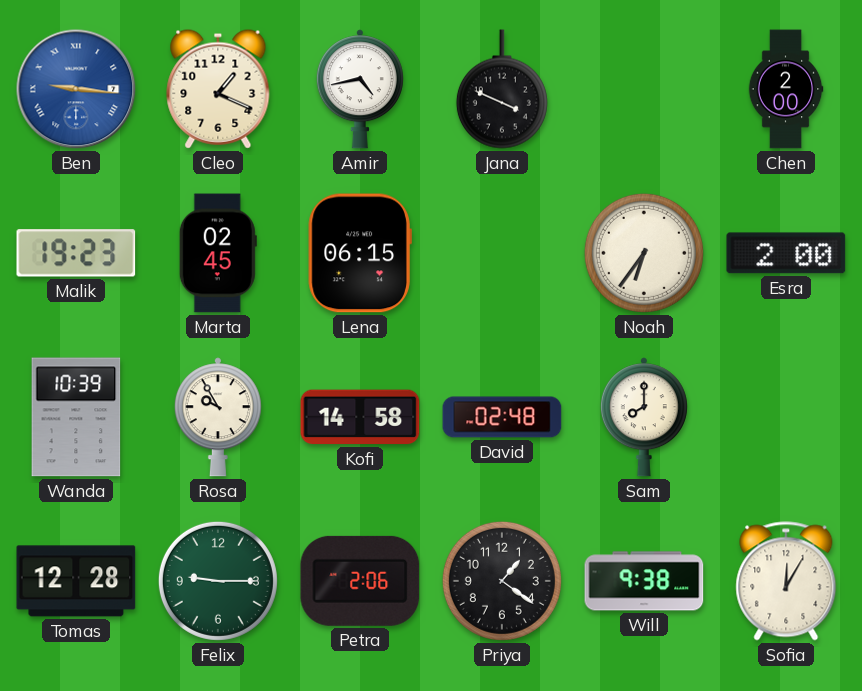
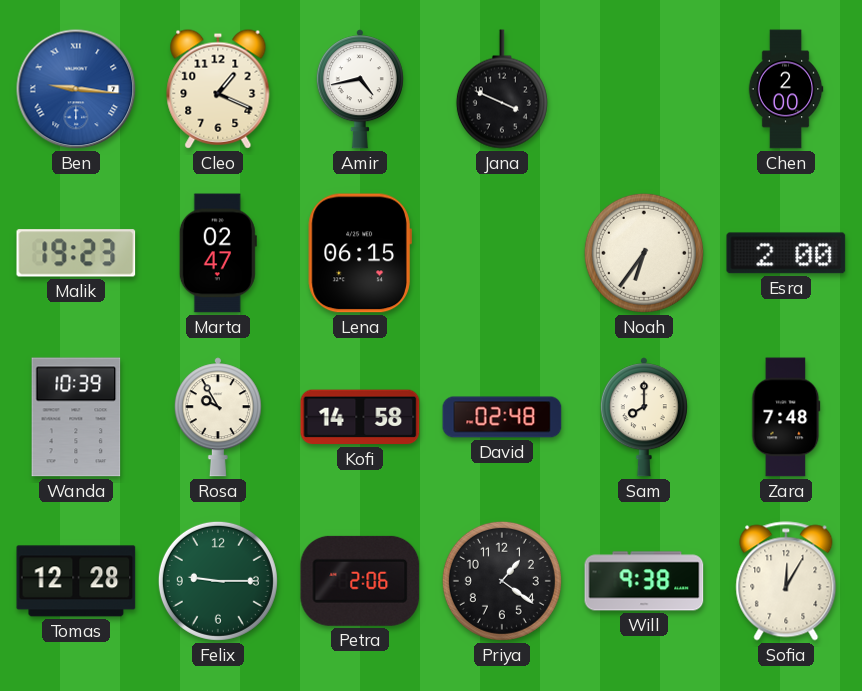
Marta: 02:45 -> 02:47
Zara: none -> 7:48
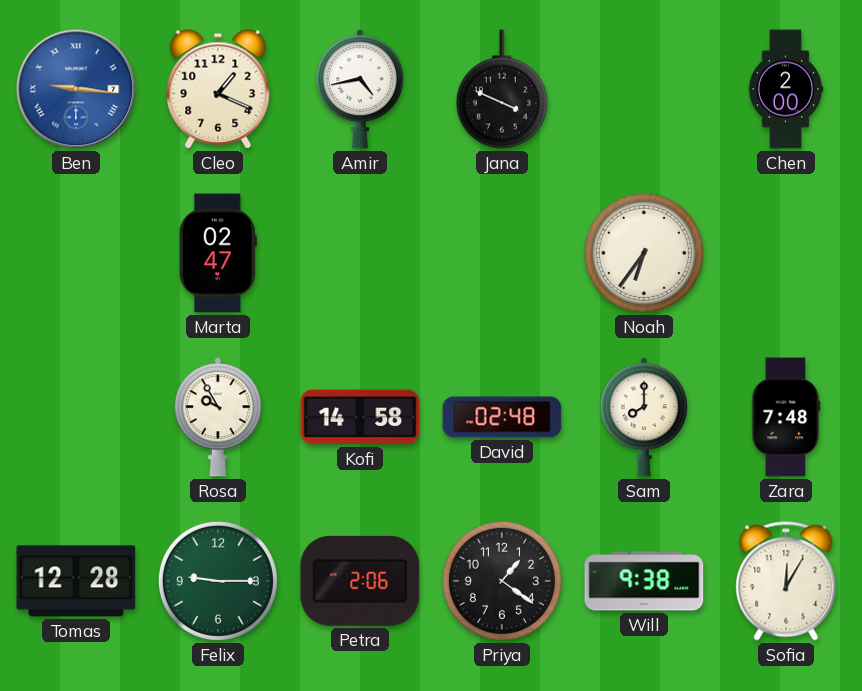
Malik: 19:23 -> none
Lena: 06:15 -> none
Esra: 2:00 -> none
Wanda: 10:39 -> none
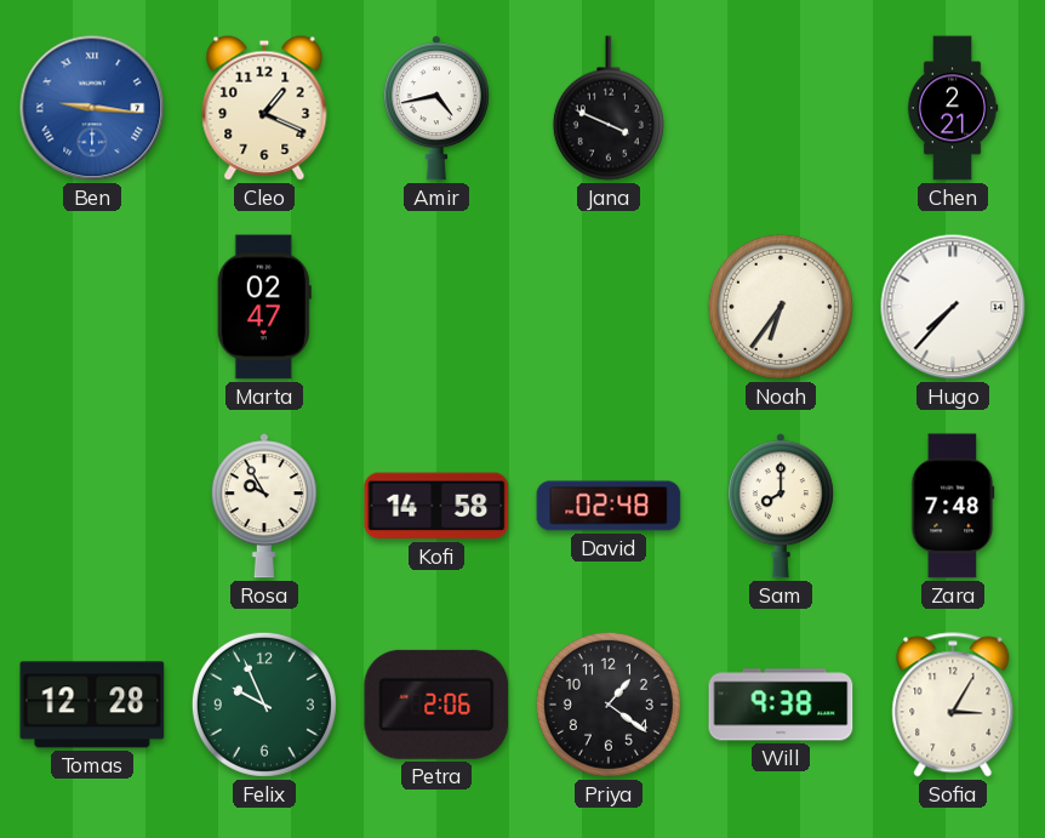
Chen: 2:00 -> 2:21
Hugo: none -> 7:37
Felix: 9:15 -> 9:56
Sofia: 12:05 -> 3:05
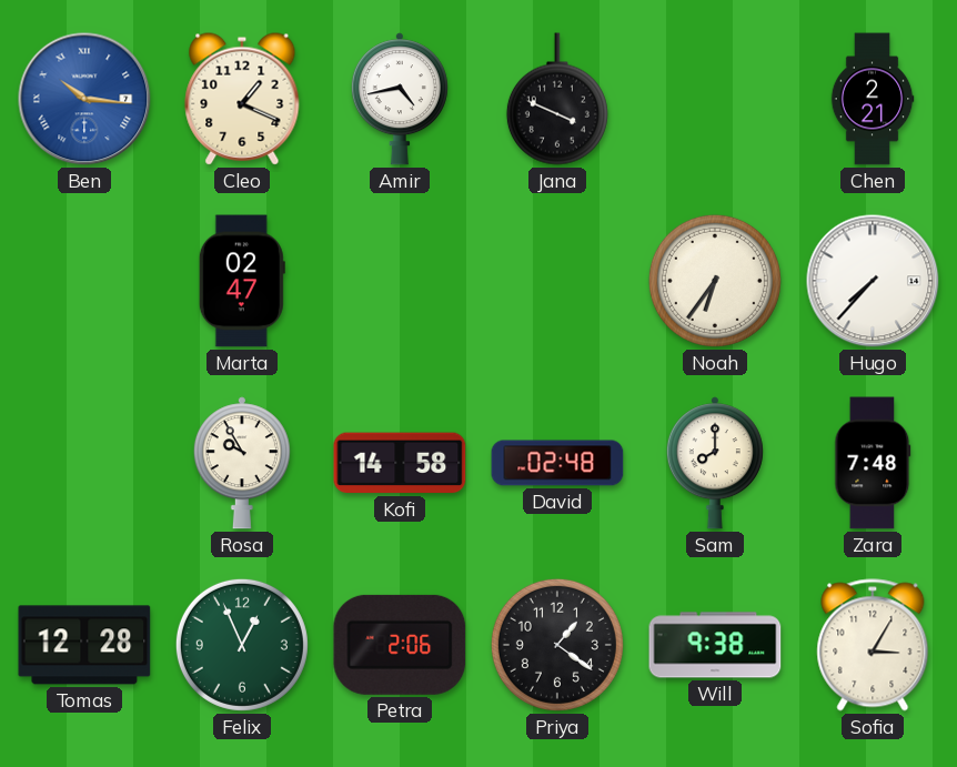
Ben: 9:16 -> 10:16
Felix: 9:56 -> 12:56
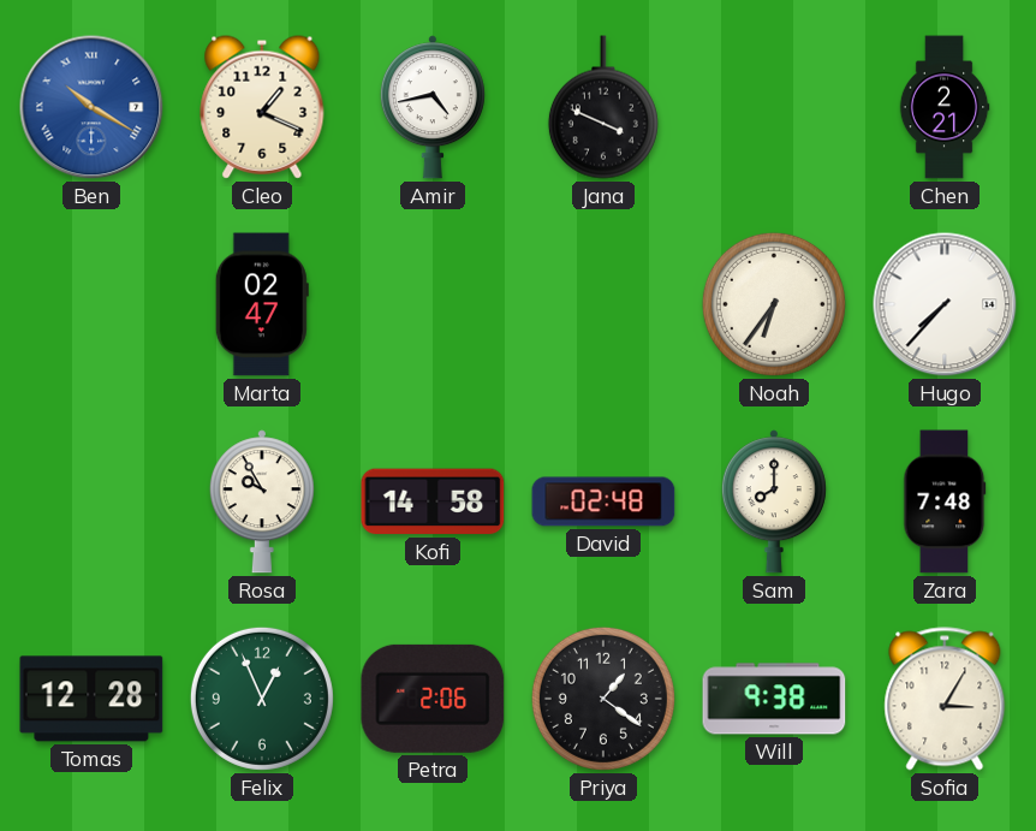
Ben: 10:16 -> 10:20
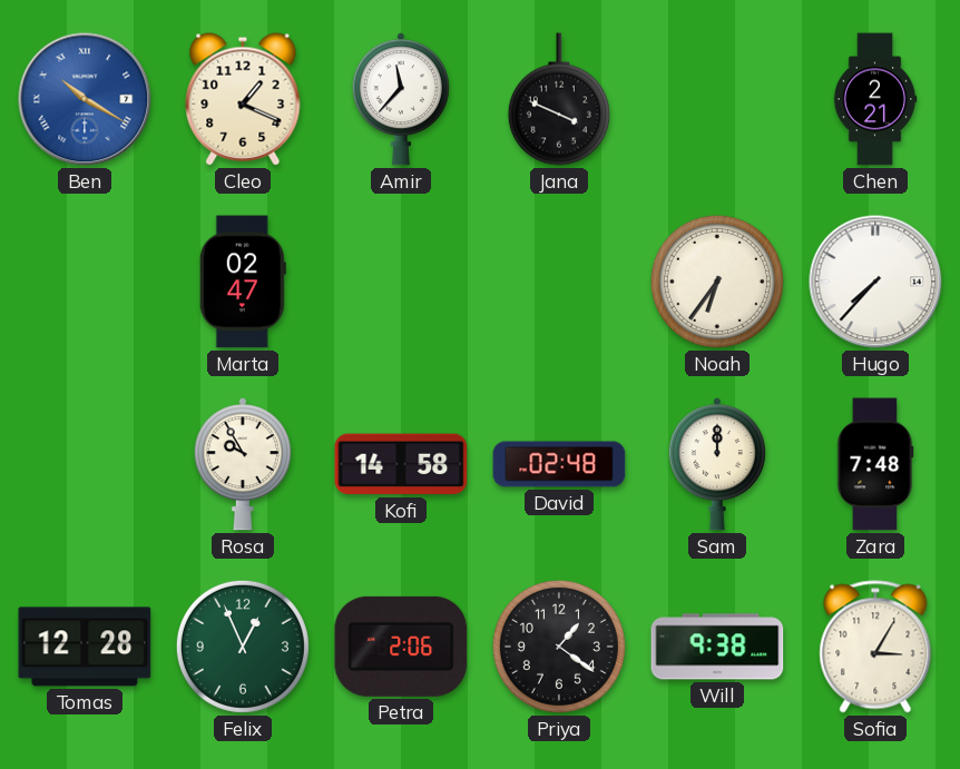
Amir: 4:43 -> 11:37
Sam: 8:00 -> 12:00
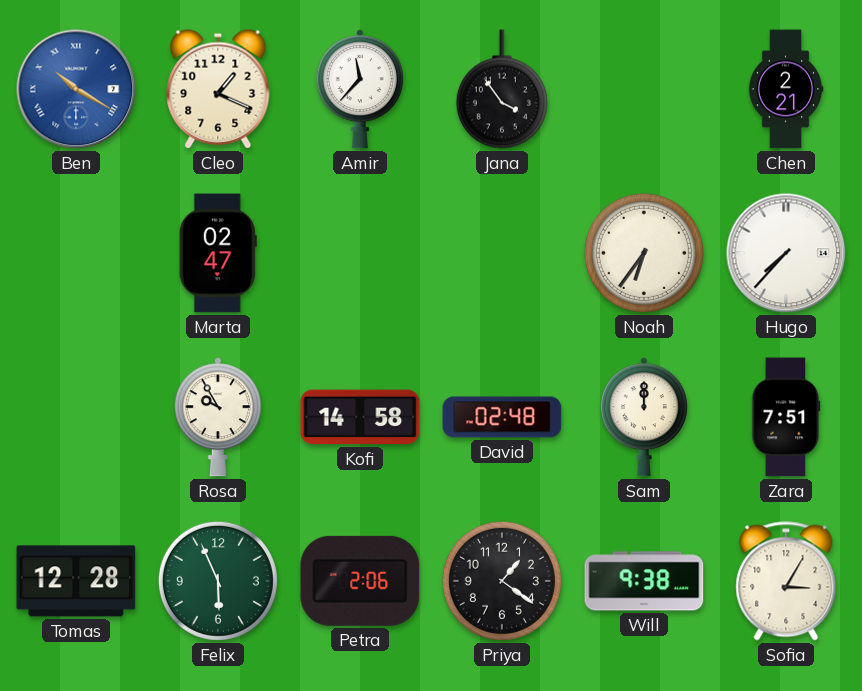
Jana: 3:49 -> 3:54
Zara: 7:48 -> 7:51
Felix: 12:56 -> 5:56
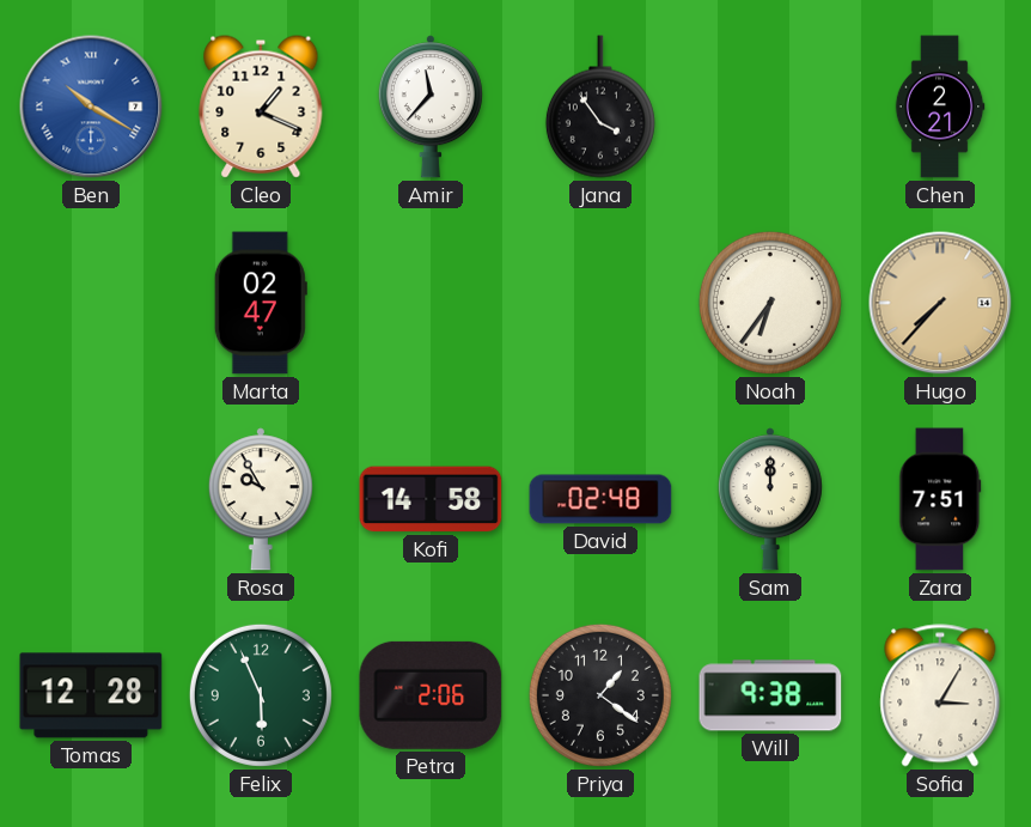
Hugo dial: white -> champagne
